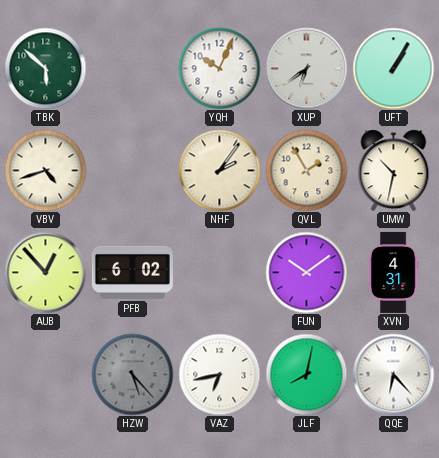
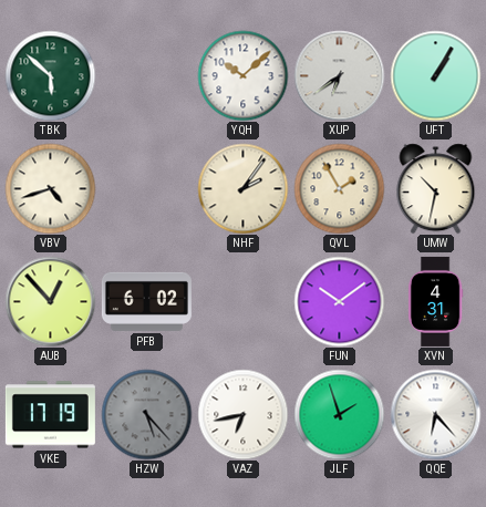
YQH: 10:04 -> 10:08
VKE: none -> 17:19
JLF: 8:02 -> 1:57
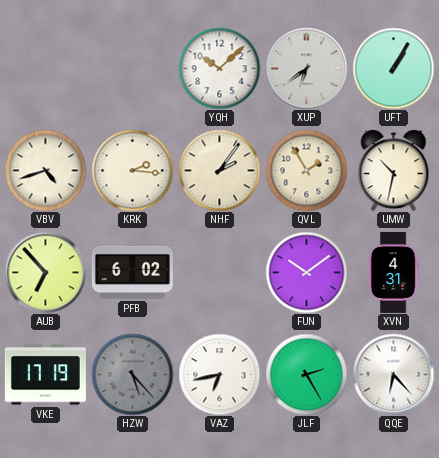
TBK: 5:52 -> none
KRK: none -> 2:16
AUB: 12:53 -> 6:53
JLF: 1:57 -> 2:25
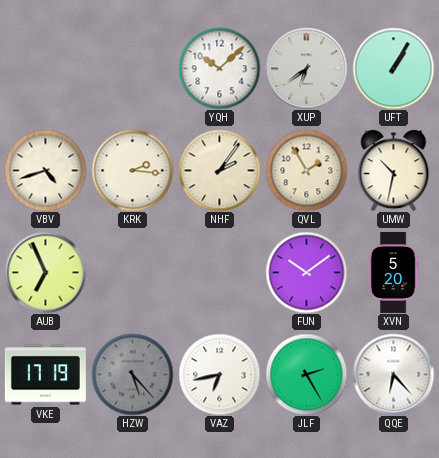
AUB: 6:53 -> 6:56
PFB: 6:02 -> none
XVN: 4:31 -> 5:20
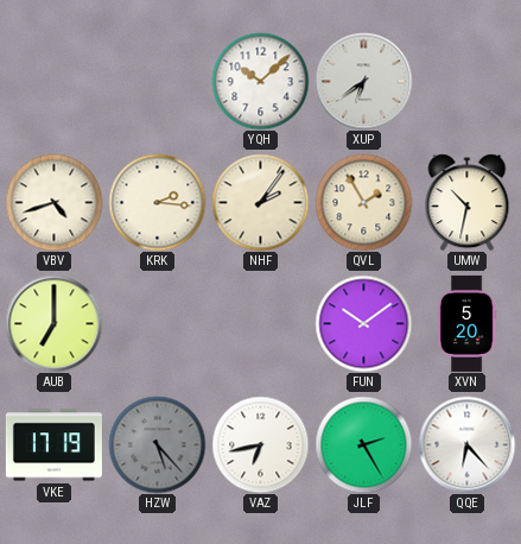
UFT: 1:05 -> none
AUB: 6:56 -> 7:00
